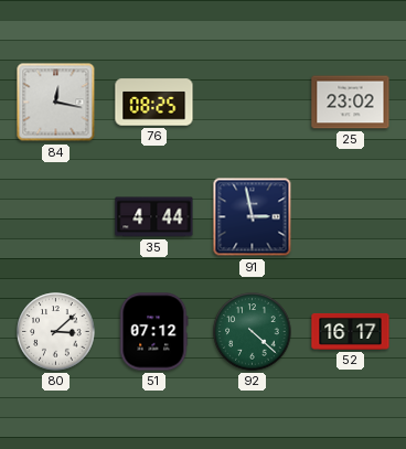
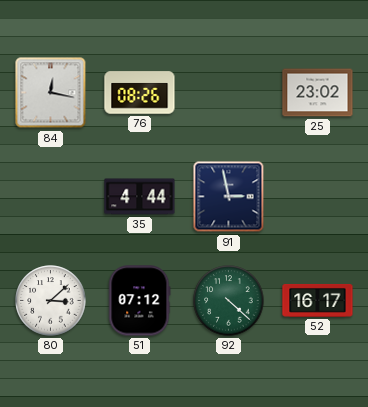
76: 08:25 -> 08:26
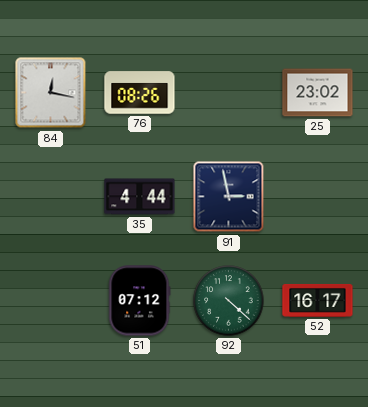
80: 3:08 -> none
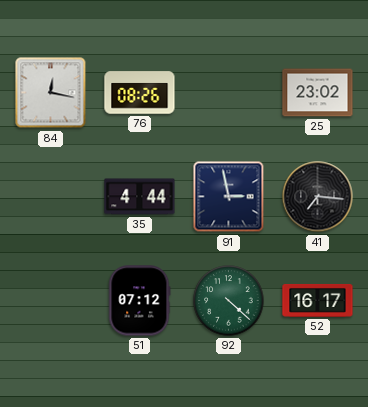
41: none -> 7:16
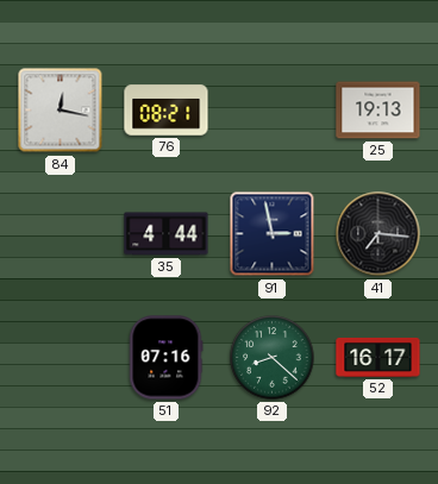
76: 08:26 -> 08:21
25: 23:02 -> 19:13
51: 07:12 -> 07:16
92: 4:22 -> 8:22
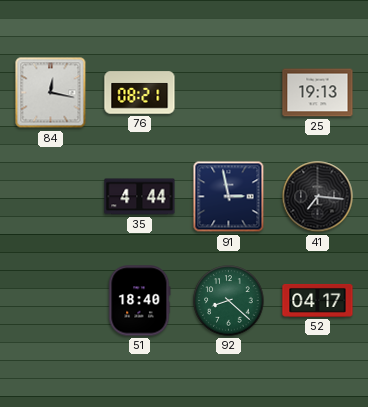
51: 07:16 -> 18:40
52: 16:17 -> 04:17
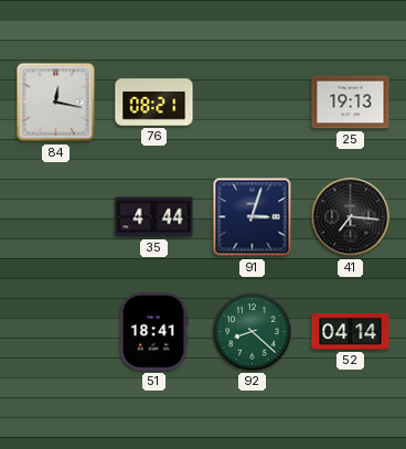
91: 2:58 -> 3:03
51: 18:40 -> 18:41
52: 04:17 -> 04:14
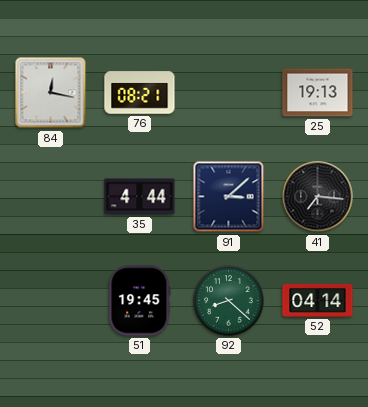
91: 3:03 -> 3:08
51: 18:41 -> 19:45
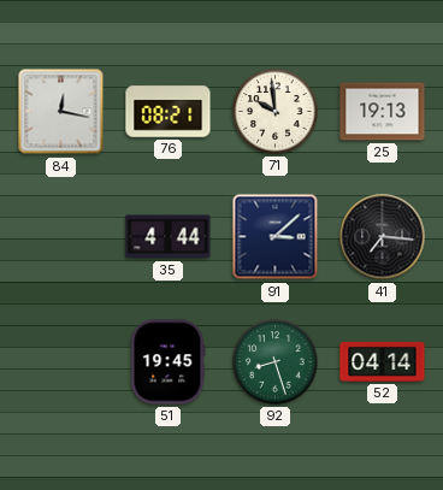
71: none -> 9:59
92: 8:22 -> 8:27
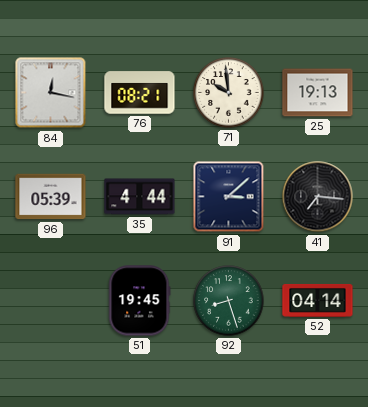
96: none -> 05:39
